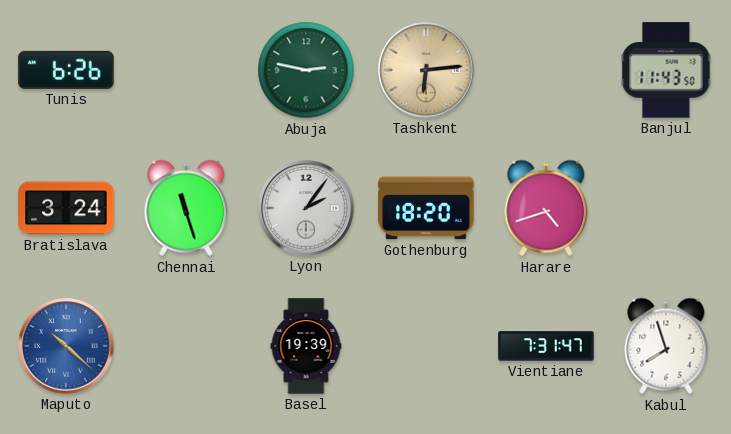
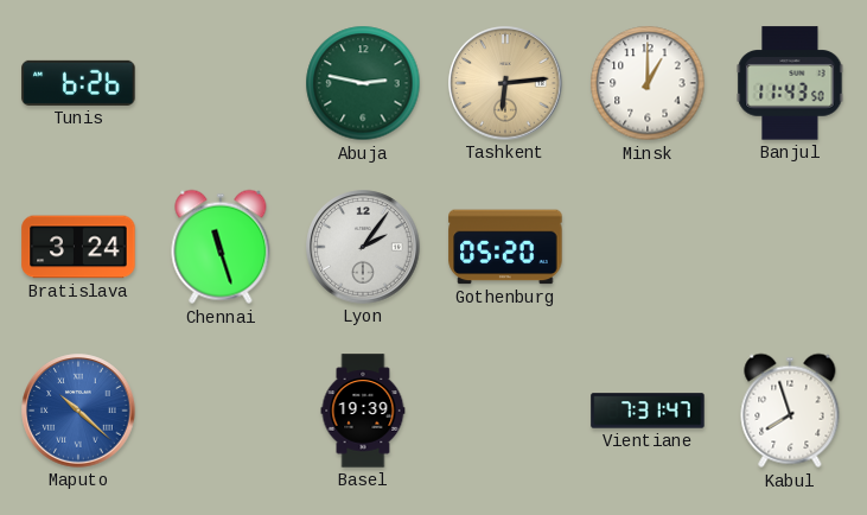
Minsk: none -> 1:00
Gothenburg: 18:20 -> 05:20
Harare: 4:42 -> none
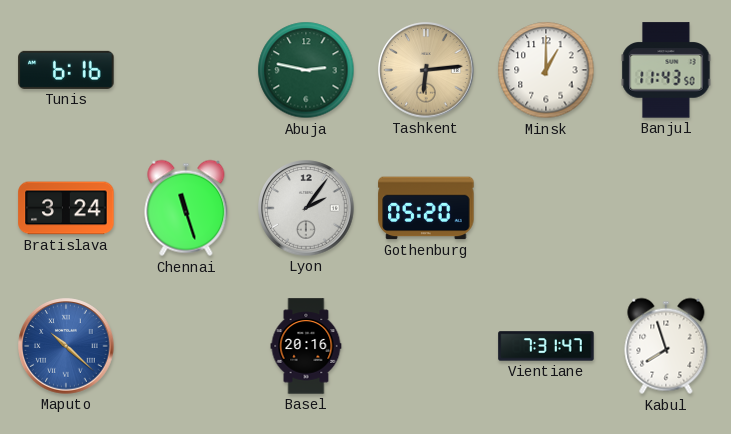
Tunis: 6:26 -> 6:16
Basel: 19:39 -> 20:16
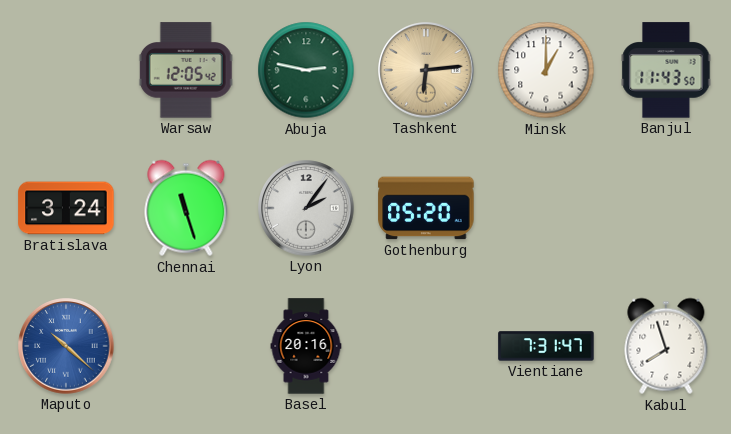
Tunis: 6:16 -> none
Warsaw: none -> 12:05
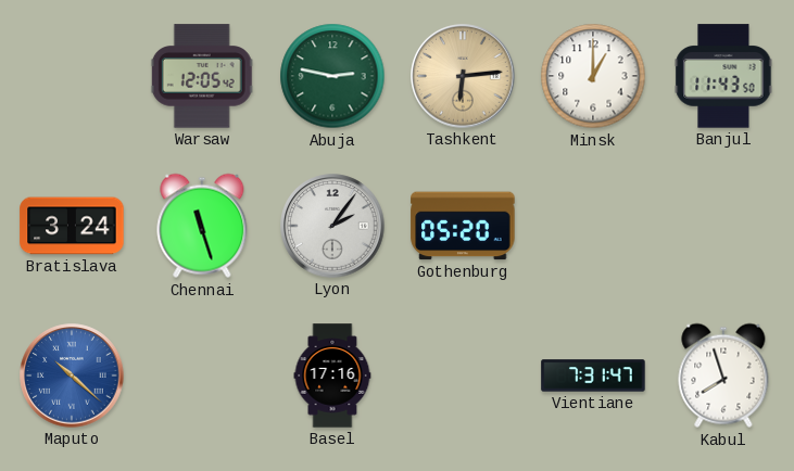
Basel: 20:16 -> 17:16
